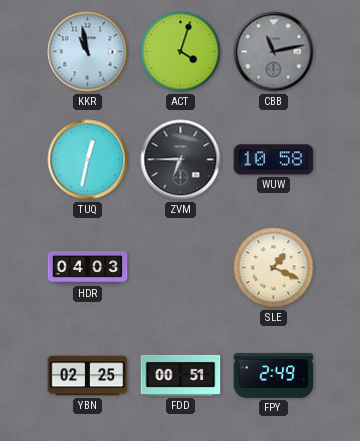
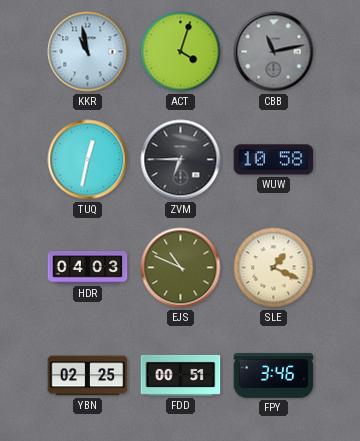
EJS: none -> 10:49
FPY: 2:49 -> 3:46
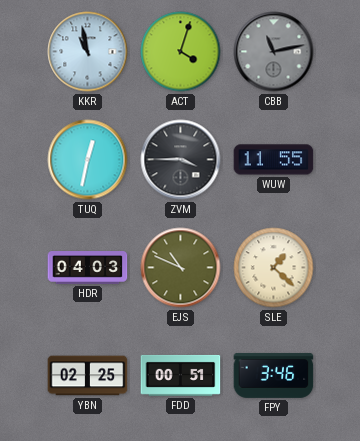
ZVM: 6:45 -> 3:45
WUW: 10:58 -> 11:55
SLE: 1:19 -> 1:22
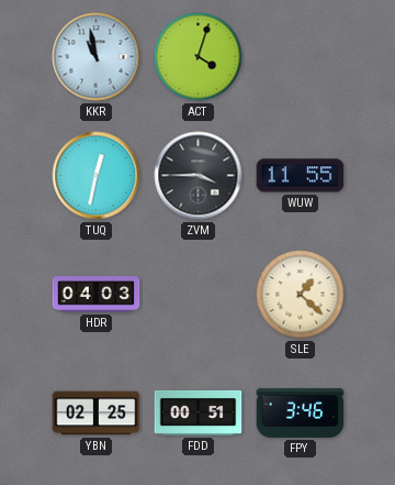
CBB: 11:13 -> none
EJS: 10:49 -> none
